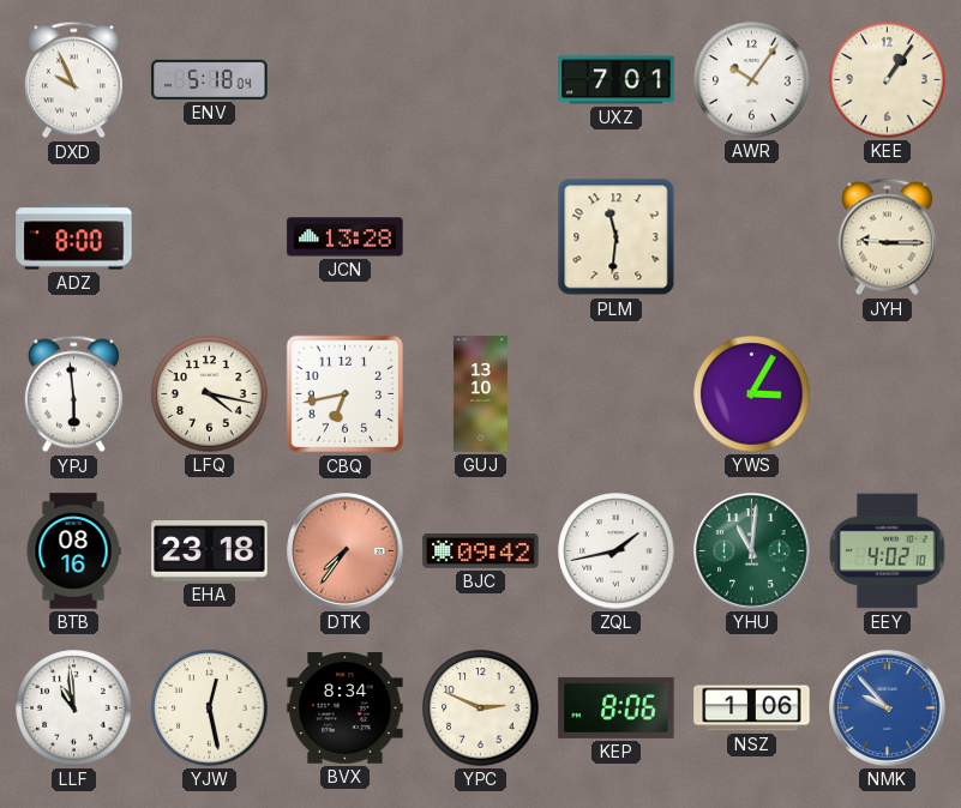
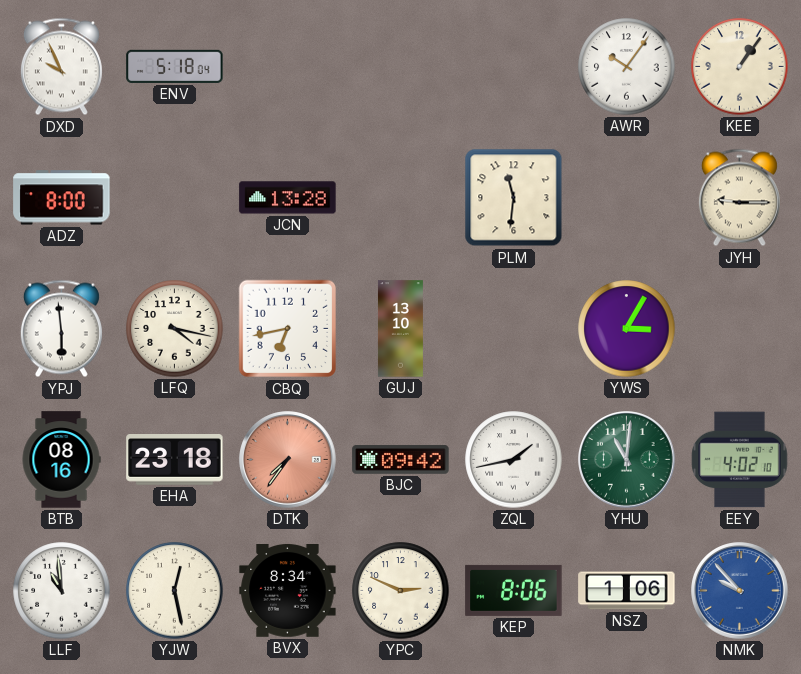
UXZ: 7:01 -> none
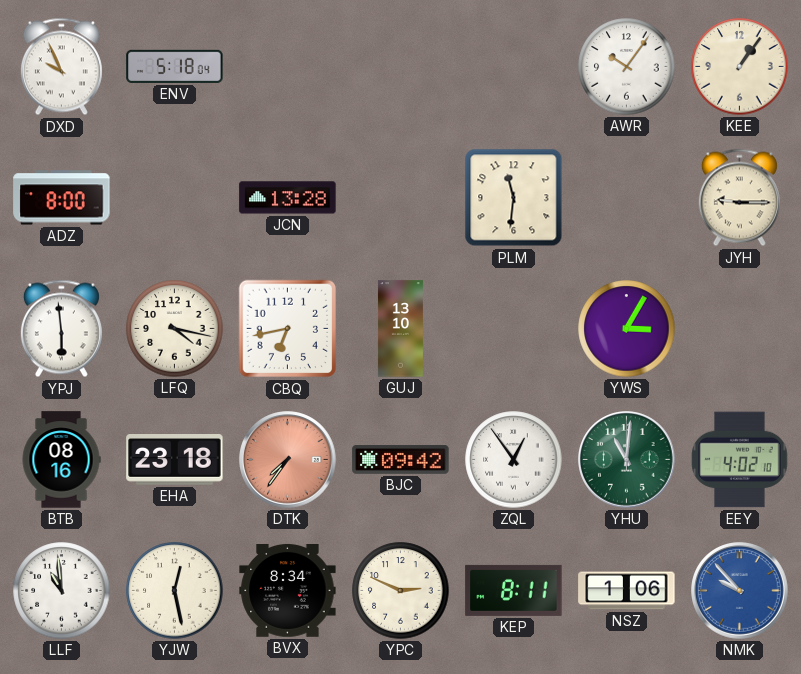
ZQL: 1:43 -> 12:54
KEP: 8:06 -> 8:11
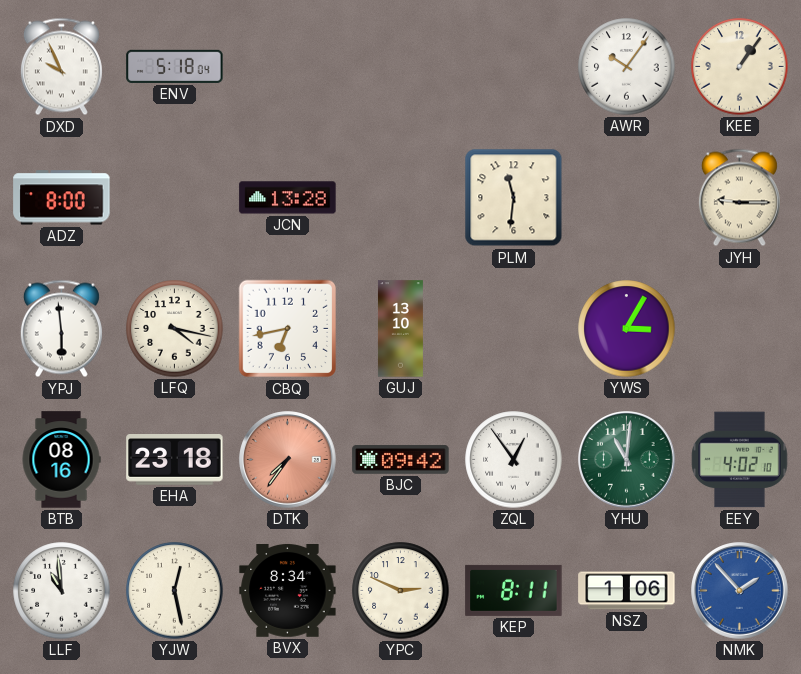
NMK: 9:53 -> 1:53
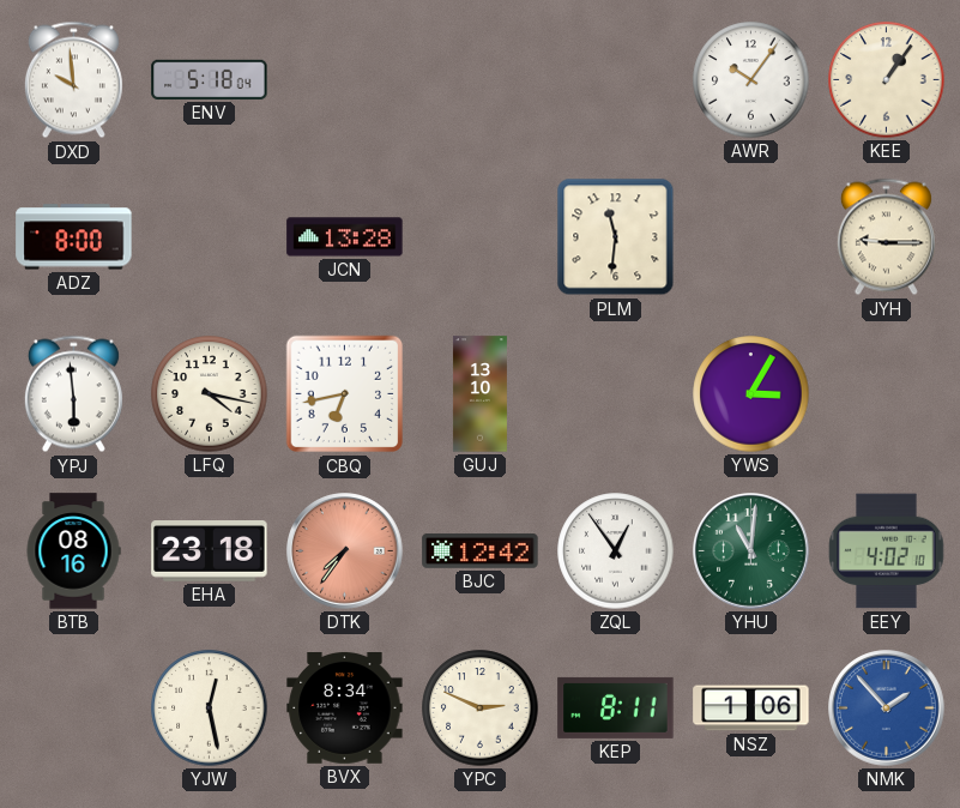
DXD: 9:56 -> 9:59
BJC: 09:42 -> 12:42
LLF: 10:59 -> none
